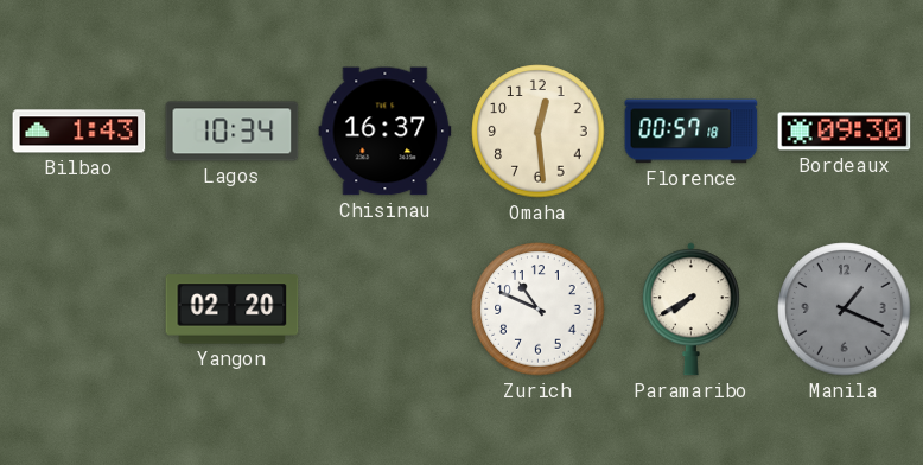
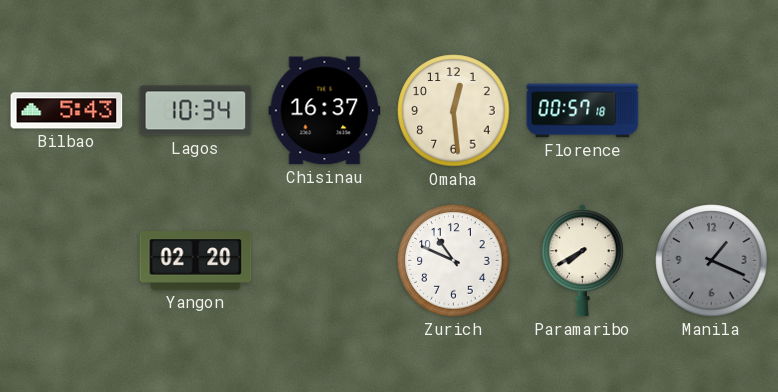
Bilbao: 1:43 -> 5:43
Bordeaux: 09:30 -> none
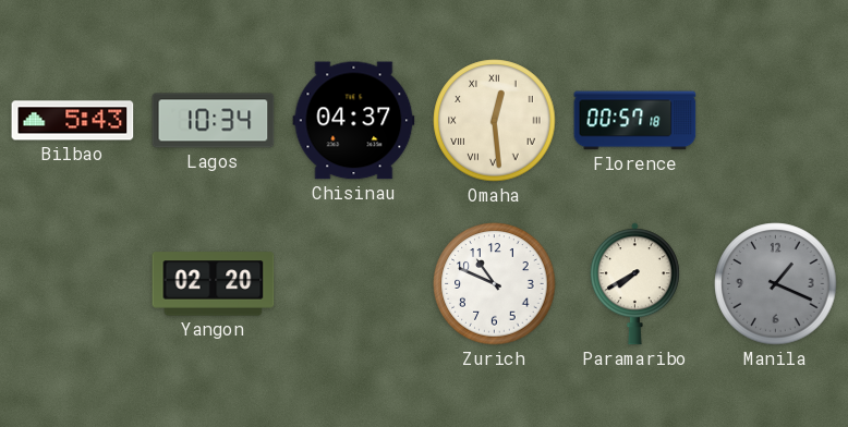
Chisinau: 16:37 -> 04:37
Omaha numerals: Arabic -> Roman
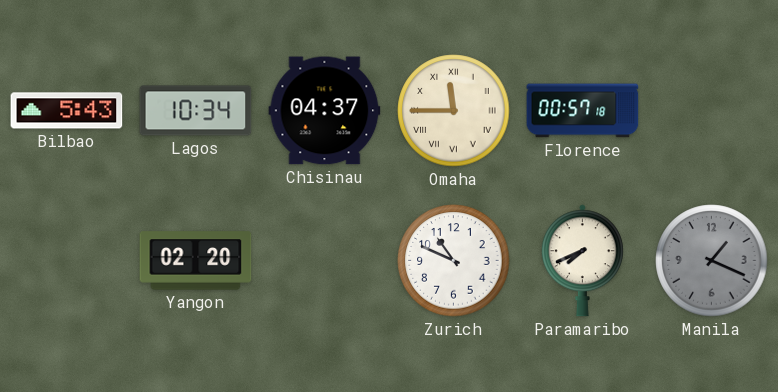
Omaha: 12:29 -> 11:45
Paramaribo: 7:40 -> 7:41
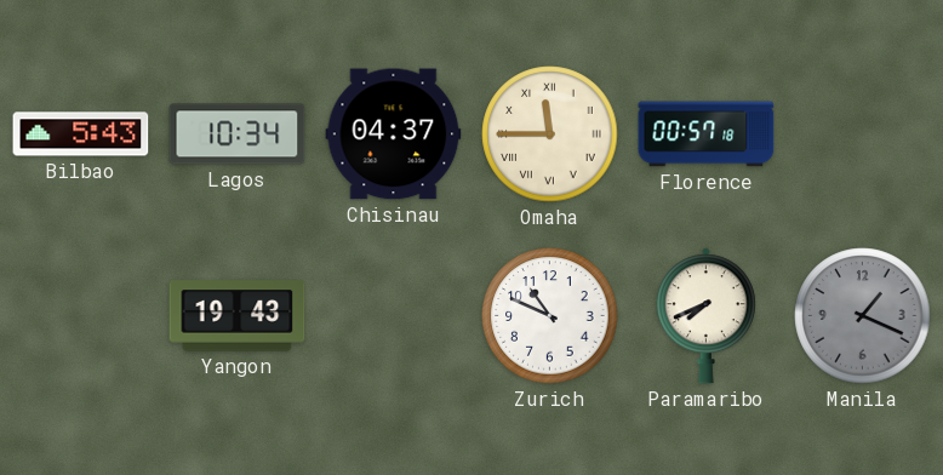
Yangon: 02:20 -> 19:43
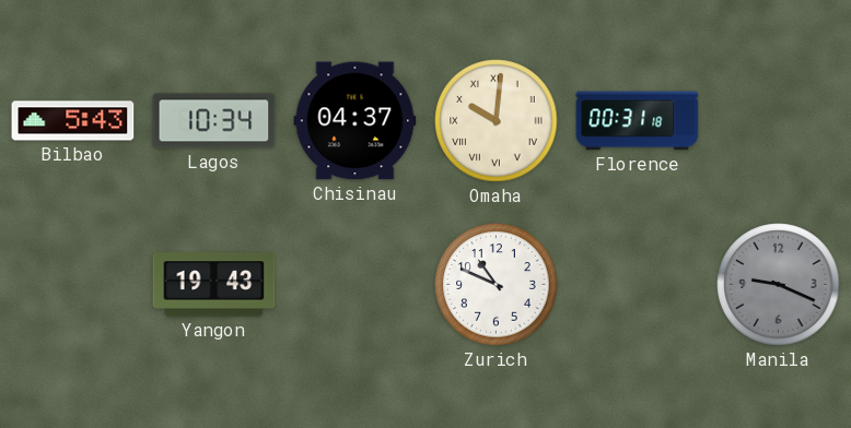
Omaha: 11:45 -> 10:01
Florence: 00:57 -> 00:31
Paramaribo: 7:41 -> none
Manila: 1:19 -> 9:19
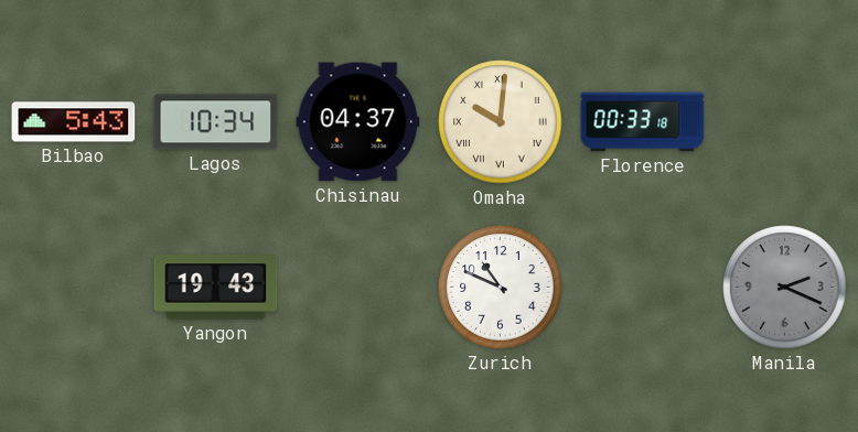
Florence: 00:31 -> 00:33
Manila: 9:19 -> 2:19
